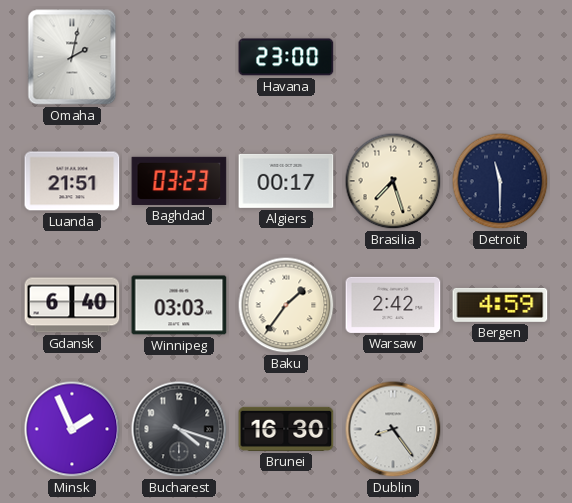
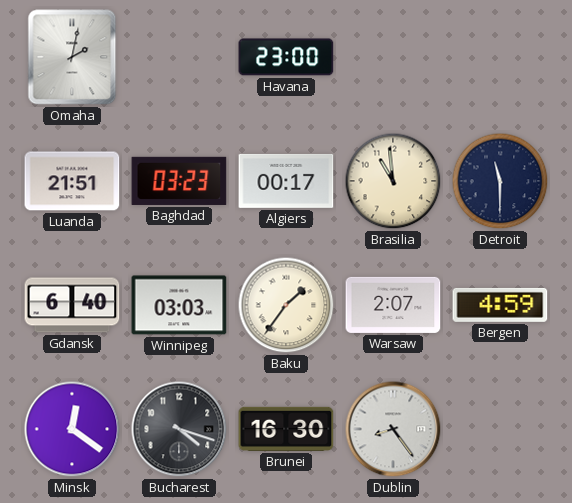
Brasilia: 7:27 -> 10:59
Warsaw: 2:42 -> 2:07
Minsk: 1:56 -> 12:21
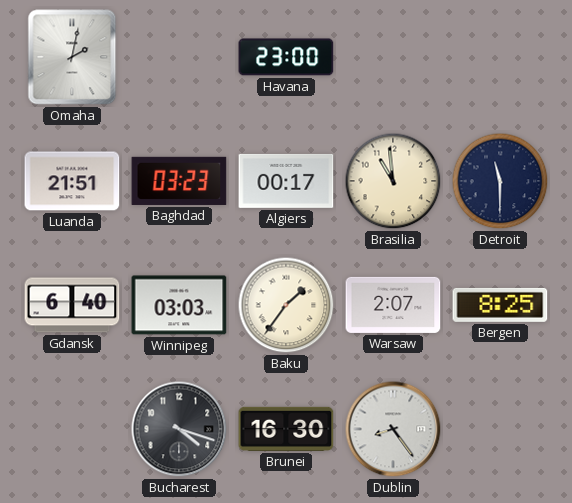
Bergen: 4:59 -> 8:25
Minsk: 12:21 -> none
